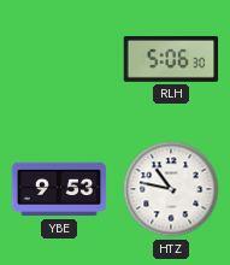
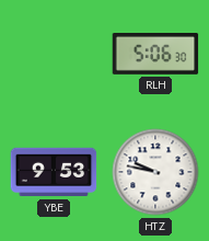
HTZ: 10:47 -> 9:47
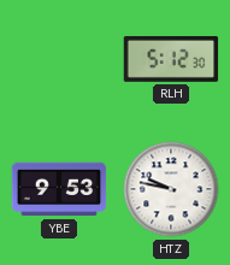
RLH: 5:06 -> 5:12
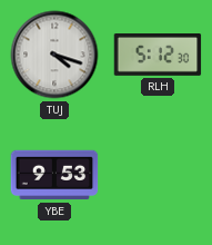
TUJ: none -> 4:18
HTZ: 9:47 -> none
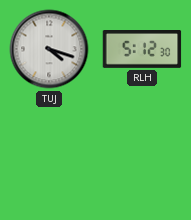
YBE: 9:53 -> none
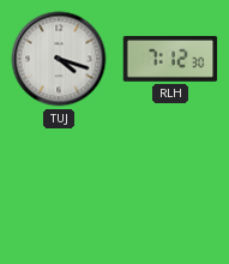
RLH: 5:12 -> 7:12
